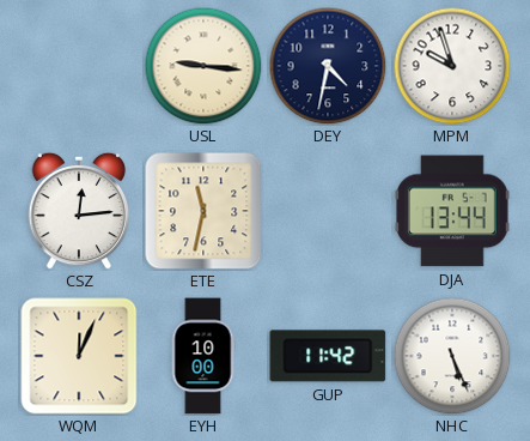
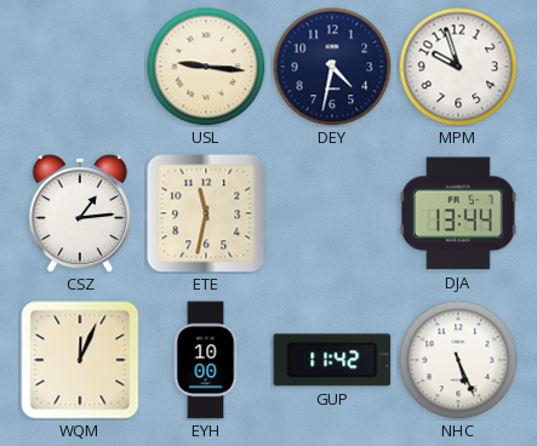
CSZ: 12:14 -> 1:14
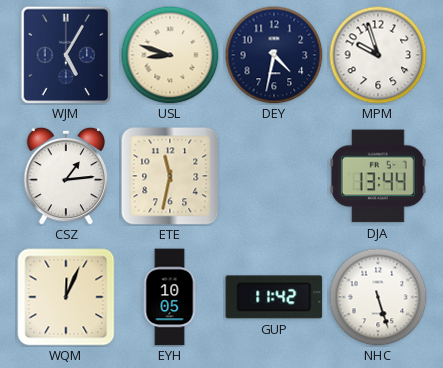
WJM: none -> 5:05
USL: 9:16 -> 8:48
EYH: 10:00 -> 10:05
NHC: 5:26 -> 5:27
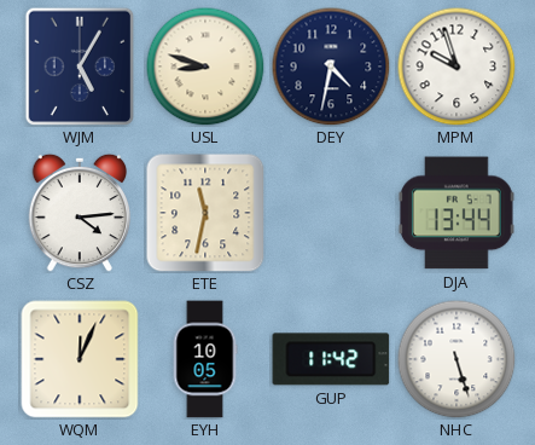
CSZ: 1:14 -> 4:14
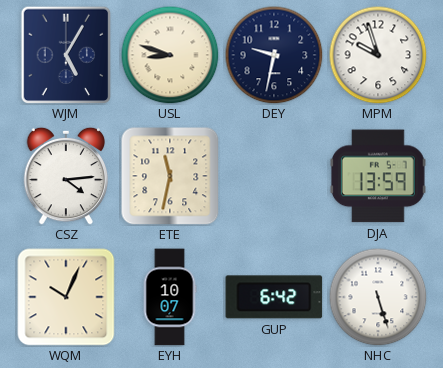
DEY: 4:32 -> 9:32
DJA: 13:44 -> 13:59
WQM: 12:04 -> 10:04
EYH: 10:05 -> 10:07
GUP: 11:42 -> 6:42
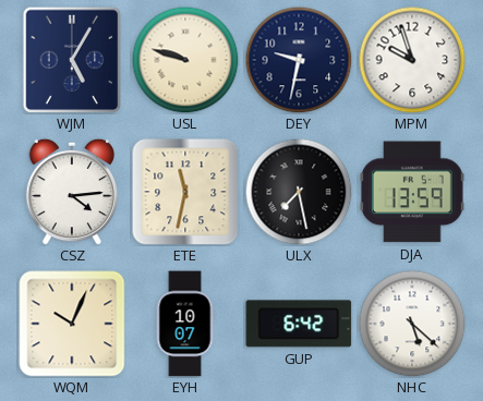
USL: 8:48 -> 9:48
ULX: none -> 7:28
NHC: 5:27 -> 5:22
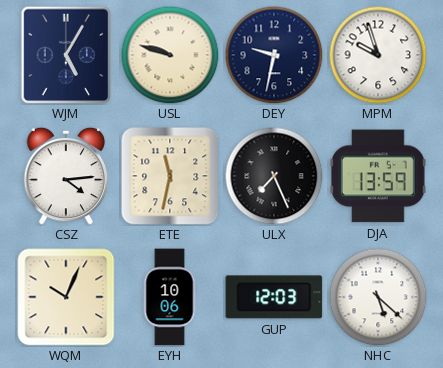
ULX: 7:28 -> 7:26
EYH: 10:07 -> 10:06
GUP: 6:42 -> 12:03
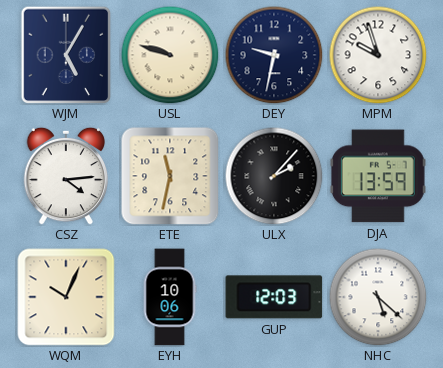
ULX: 7:26 -> 2:07
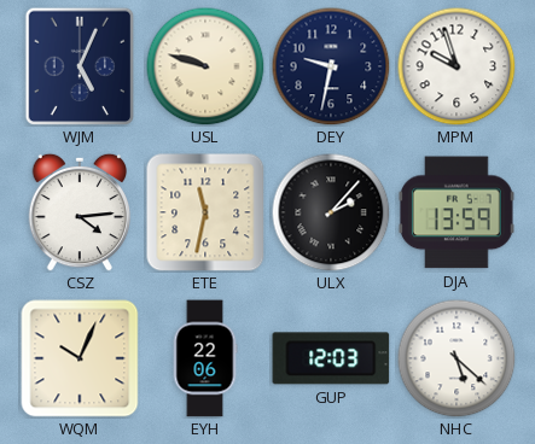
WJM: 5:05 -> 5:04
EYH: 10:06 -> 22:06
